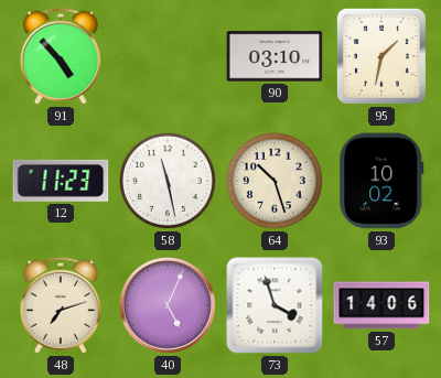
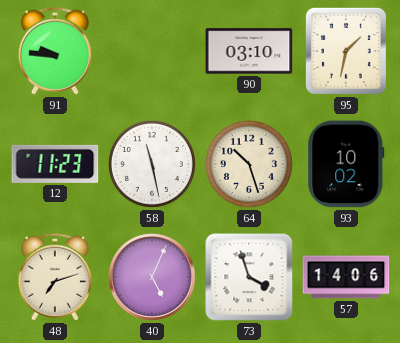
91: 4:53 -> 9:46
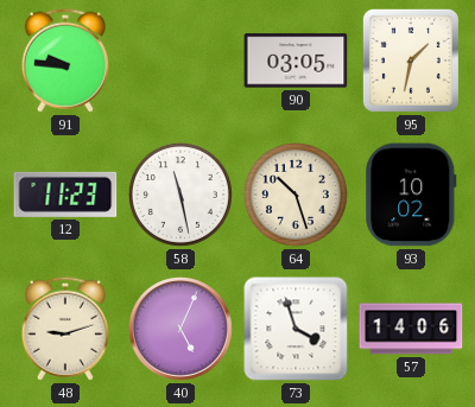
90: 03:10 -> 03:05
48: 7:12 -> 9:12
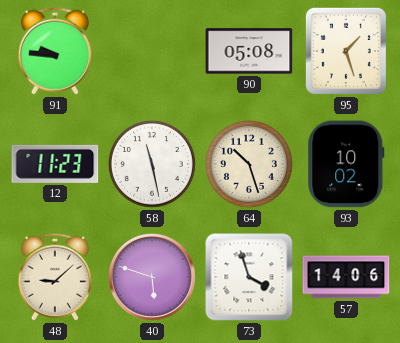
90: 03:05 -> 05:08
95: 1:32 -> 1:27
48: 9:12 -> 9:08
40: 5:04 -> 5:48
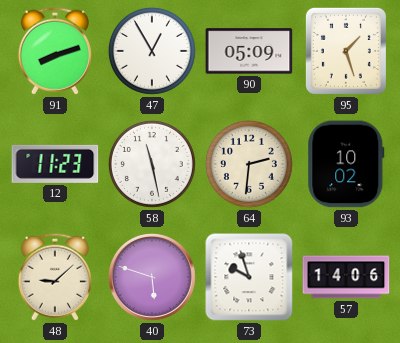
91: 9:46 -> 8:12
47: none -> 12:55
90: 05:08 -> 05:09
64: 10:27 -> 2:31
73: 3:57 -> 9:57
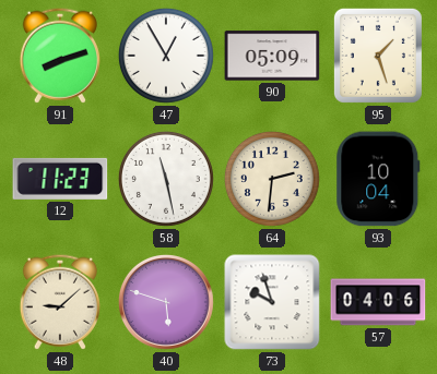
93: 10:02 -> 10:04
57: 14:06 -> 04:06
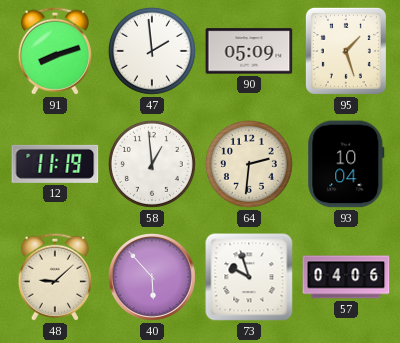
47: 12:55 -> 1:59
12: 11:23 -> 11:19
58: 11:28 -> 12:59
40: 5:48 -> 5:53
